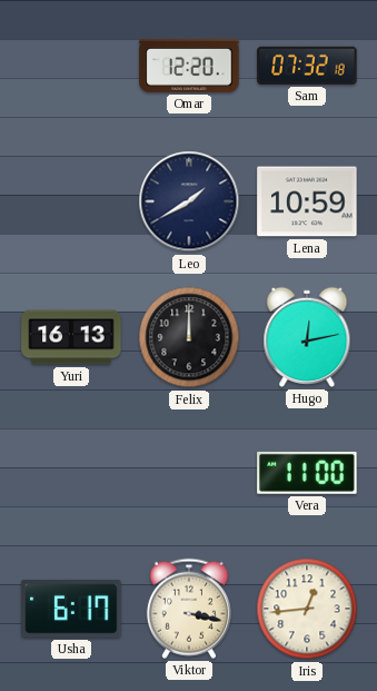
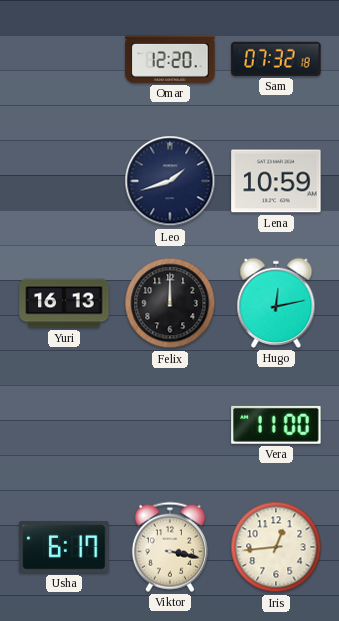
Leo: 1:40 -> 1:42
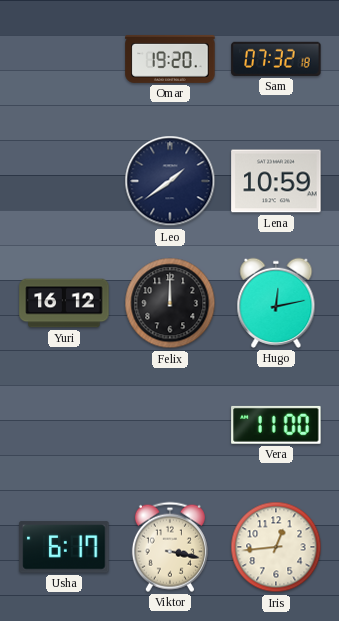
Omar: 12:20 -> 19:20
Leo: 1:42 -> 1:39
Yuri: 16:13 -> 16:12
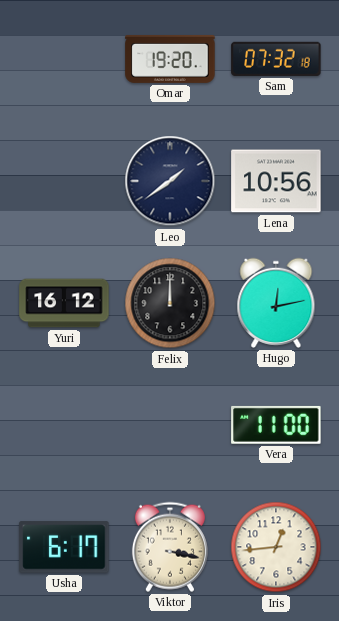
Lena: 10:59 -> 10:56
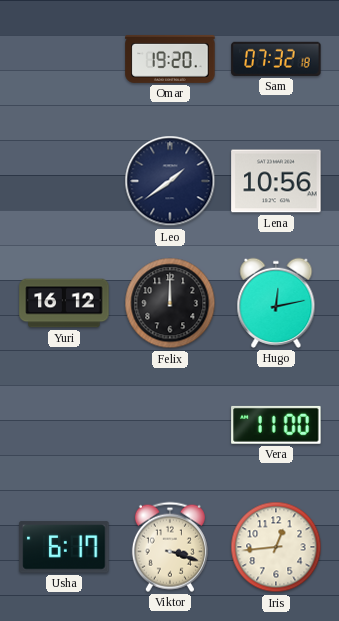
Viktor: 3:17 -> 3:18
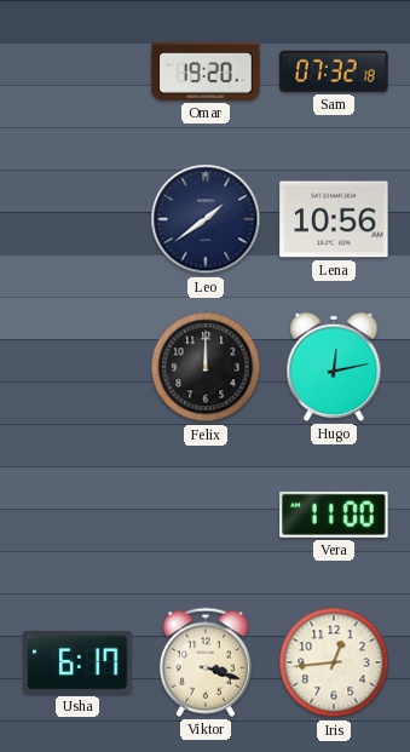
Yuri: 16:12 -> none
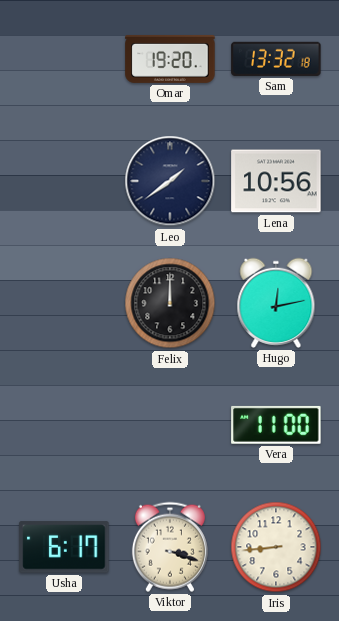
Sam: 07:32 -> 13:32
Iris: 12:44 -> 8:44
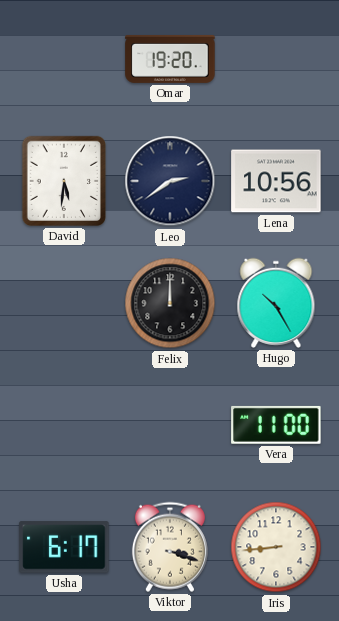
Sam: 13:32 -> none
David: none -> 5:31
Leo: 1:39 -> 2:39
Hugo: 12:13 -> 10:25
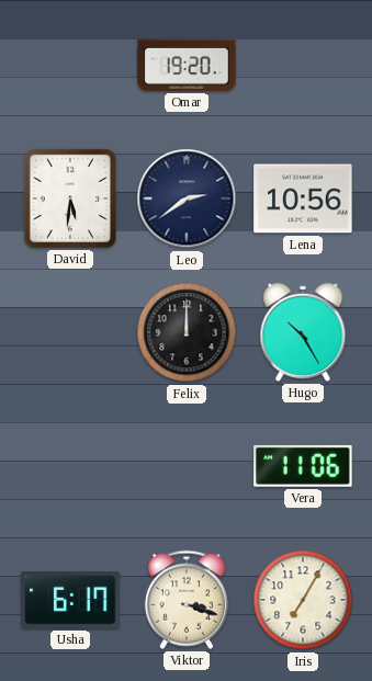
Vera: 11:00 -> 11:06
Iris: 8:44 -> 7:05
